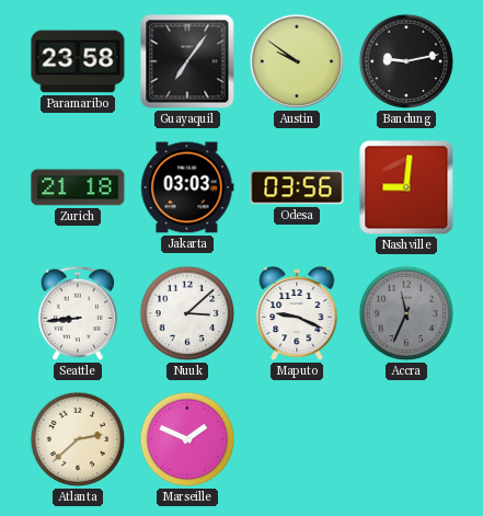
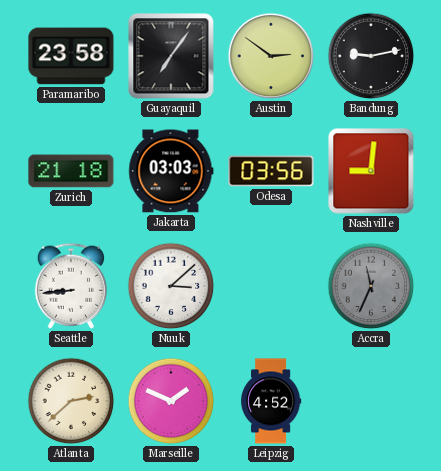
Austin: 9:51 -> 2:51
Maputo: 9:19 -> none
Leipzig: none -> 4:52
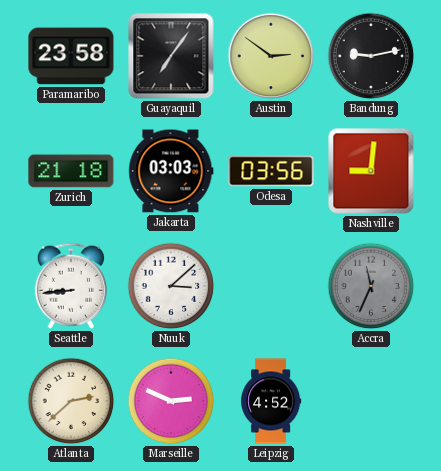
Marseille: 1:49 -> 2:49
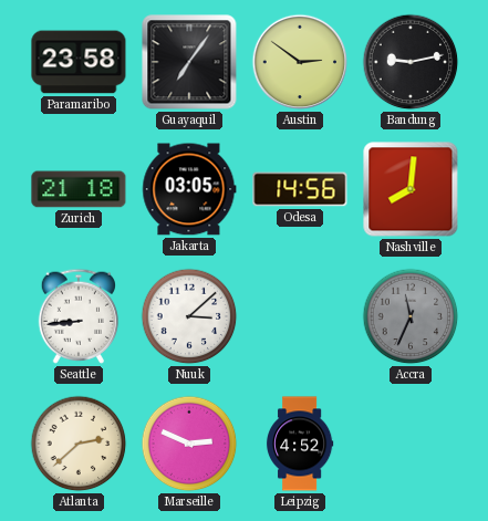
Jakarta: 03:03 -> 03:05
Odesa: 03:56 -> 14:56
Nashville: 9:01 -> 8:01
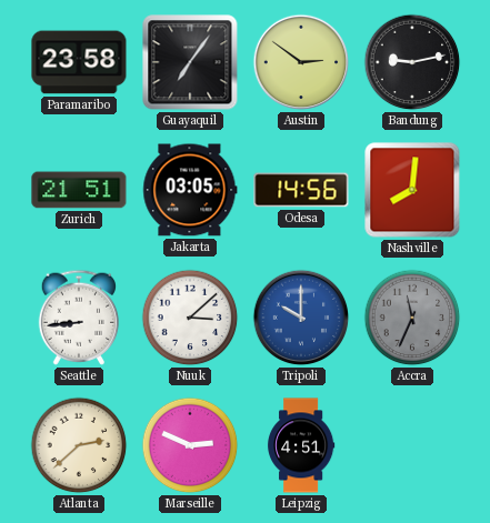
Zurich: 21:18 -> 21:51
Tripoli: none -> 10:00
Leipzig: 4:52 -> 4:51
